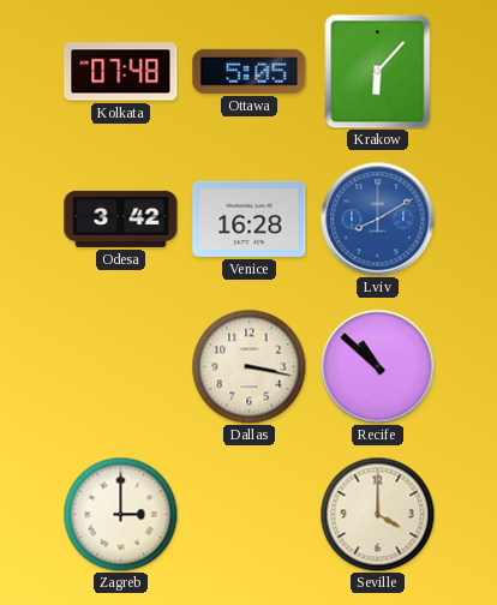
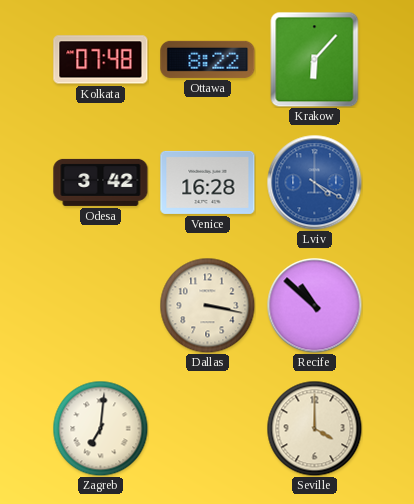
Ottawa: 5:05 -> 8:22
Lviv: 8:10 -> 4:20
Zagreb: 3:00 -> 7:01
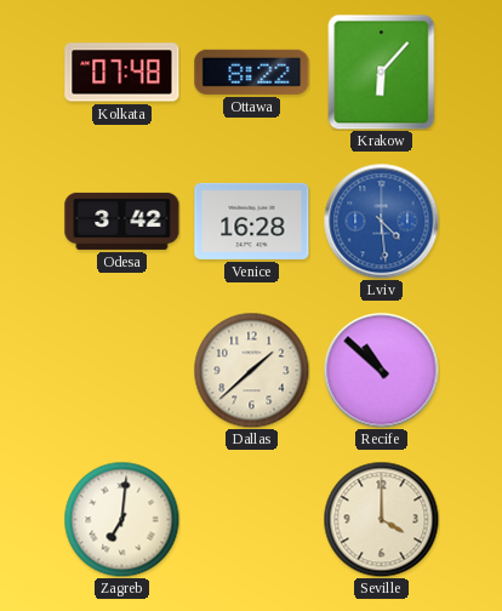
Lviv: 4:20 -> 4:29
Dallas: 3:17 -> 1:38
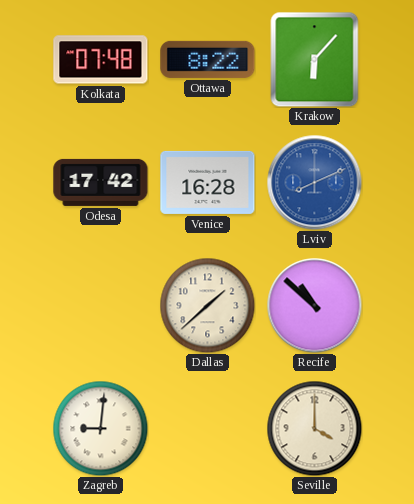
Odesa: 3:42 -> 17:42
Lviv: 4:29 -> 8:11
Zagreb: 7:01 -> 9:01
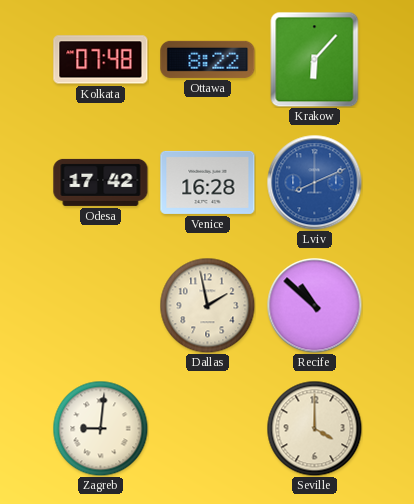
Dallas: 1:38 -> 1:58
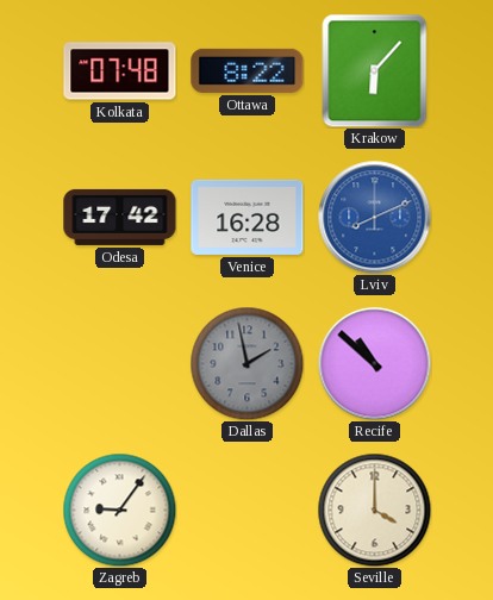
Dallas dial: cream -> grey
Zagreb: 9:01 -> 9:06
